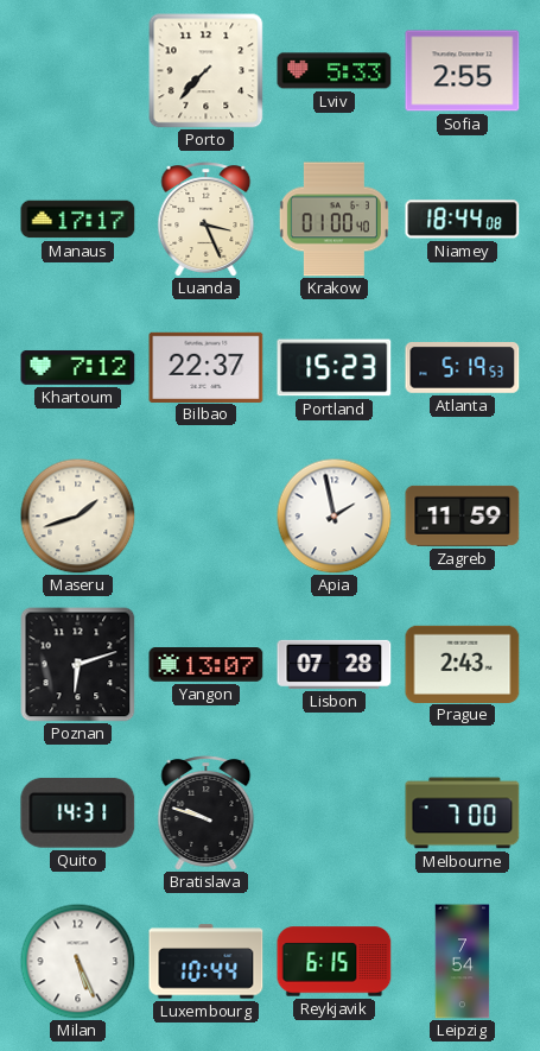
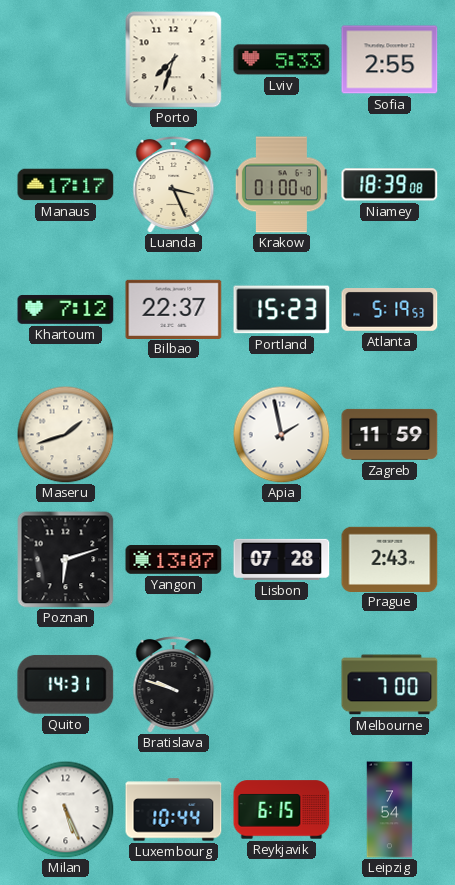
Porto: 7:37 -> 7:33
Niamey: 18:44 -> 18:39
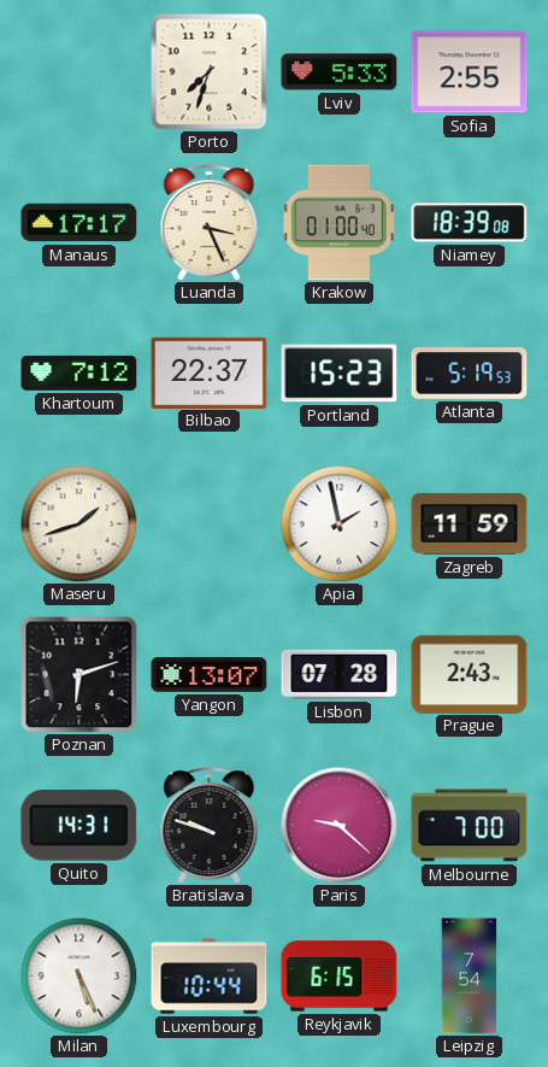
Paris: none -> 9:22
